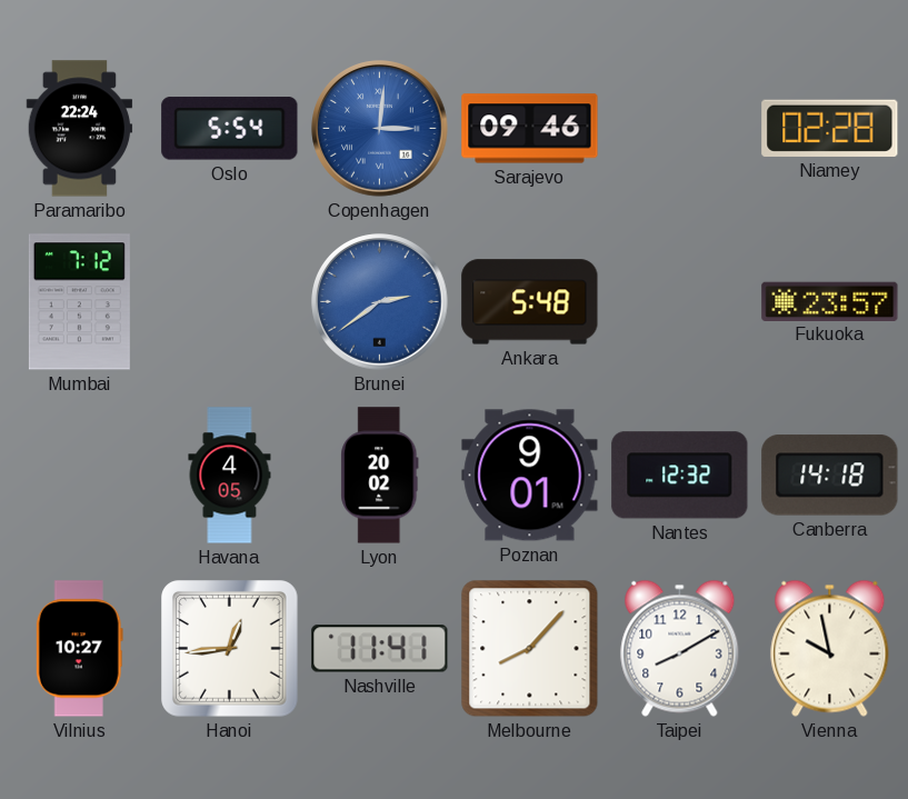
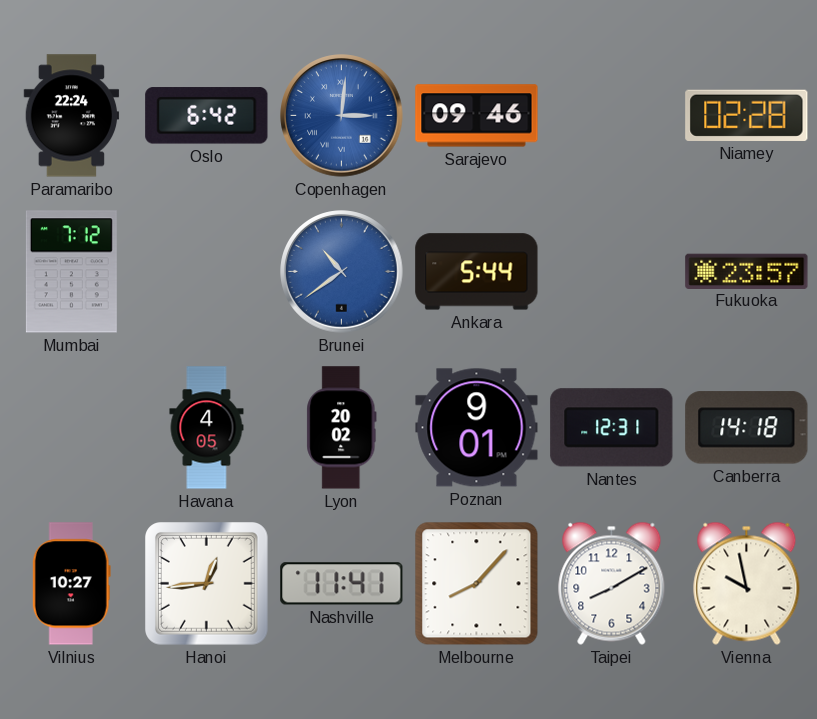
Oslo: 5:54 -> 6:42
Brunei: 2:39 -> 10:39
Ankara: 5:48 -> 5:44
Nantes: 12:32 -> 12:31
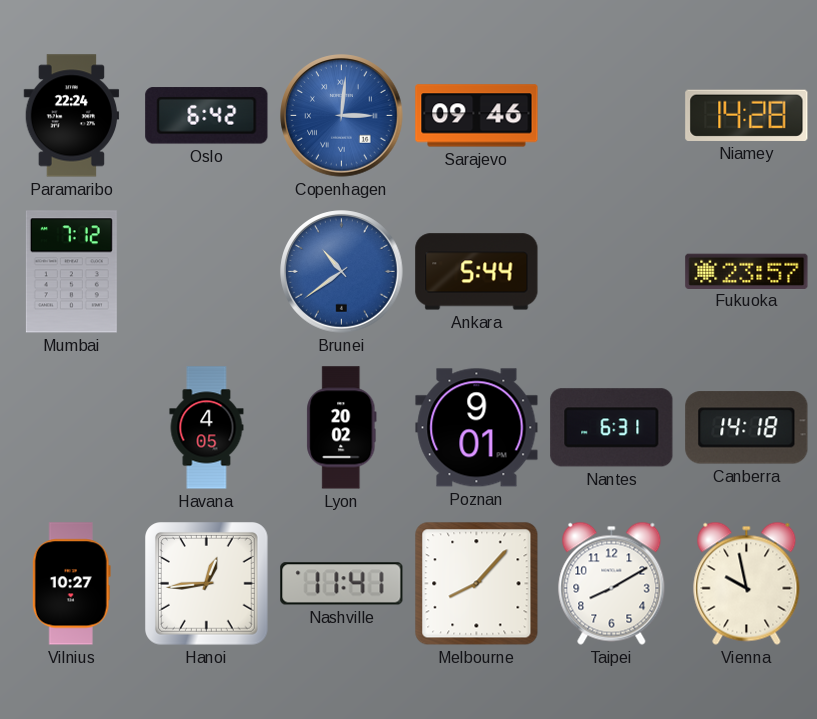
Niamey: 02:28 -> 14:28
Nantes: 12:31 -> 6:31
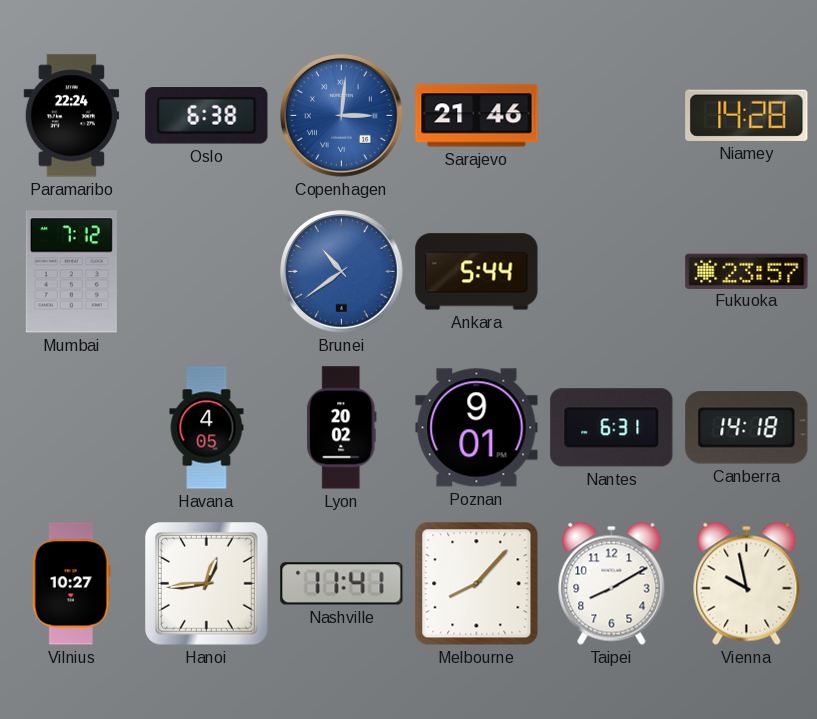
Oslo: 6:42 -> 6:38
Sarajevo: 09:46 -> 21:46
